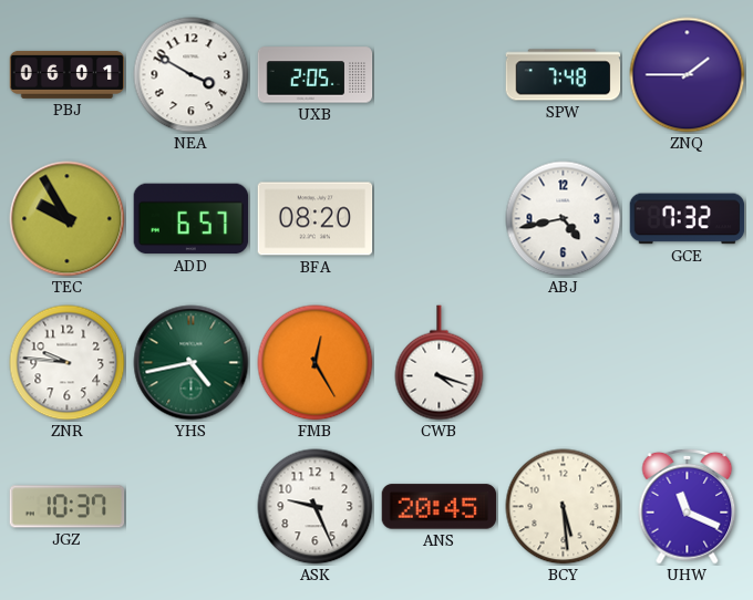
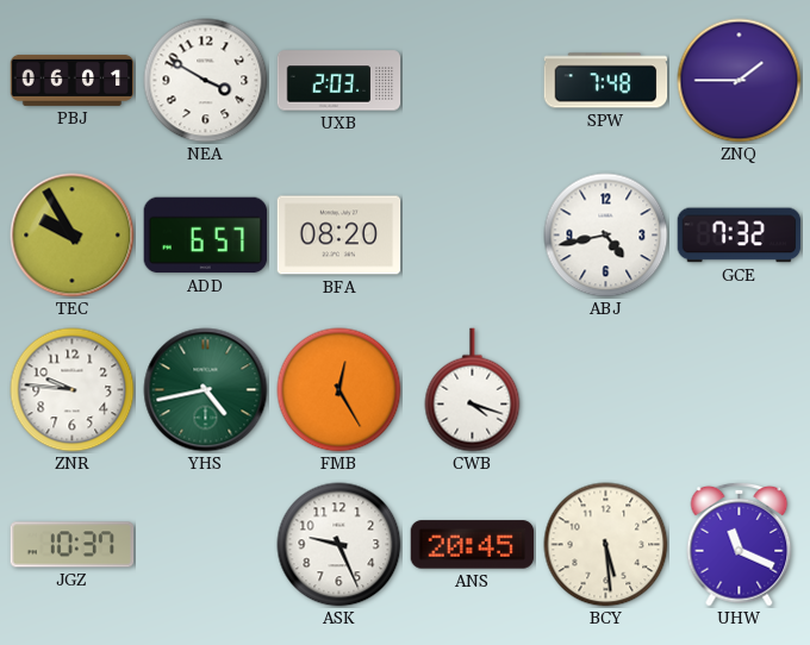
UXB: 2:05 -> 2:03
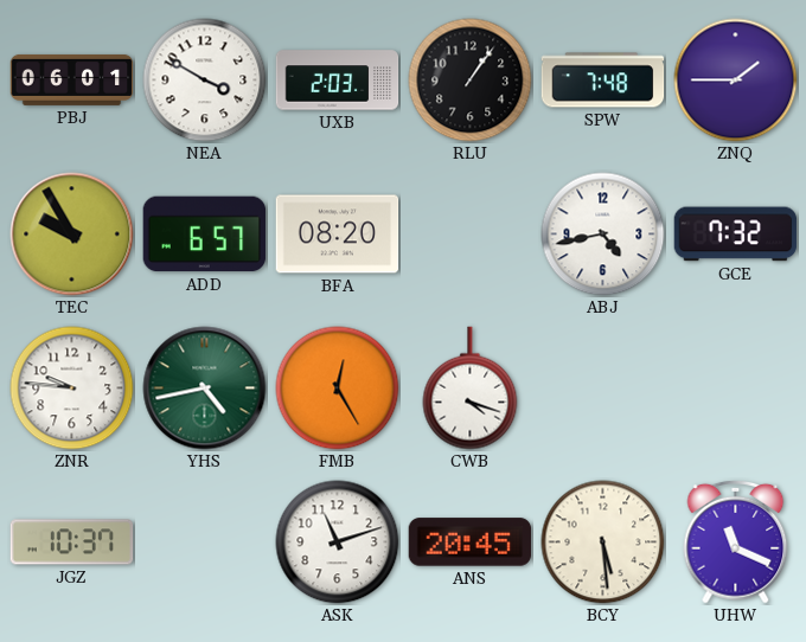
RLU: none -> 1:06
ASK: 9:26 -> 11:12
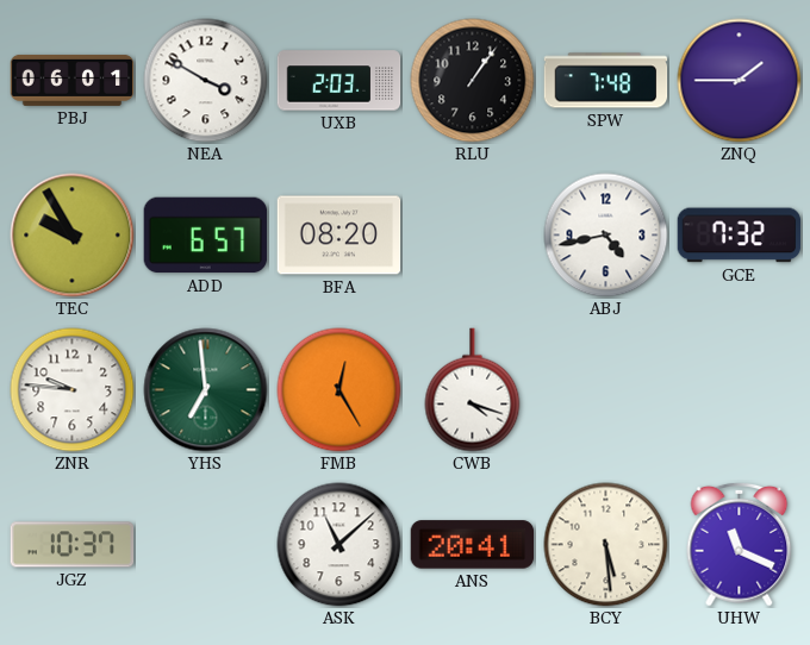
YHS: 4:43 -> 6:59
ASK: 11:12 -> 11:08
ANS: 20:45 -> 20:41
